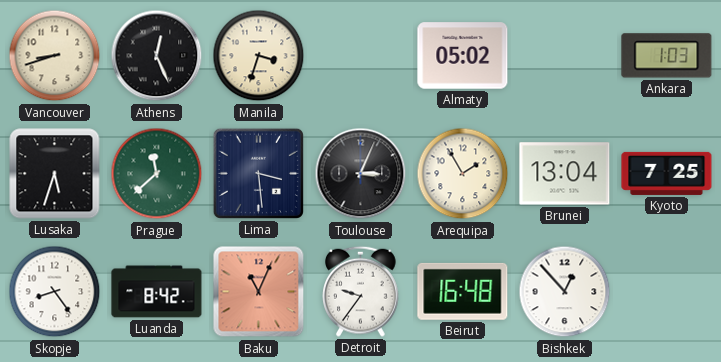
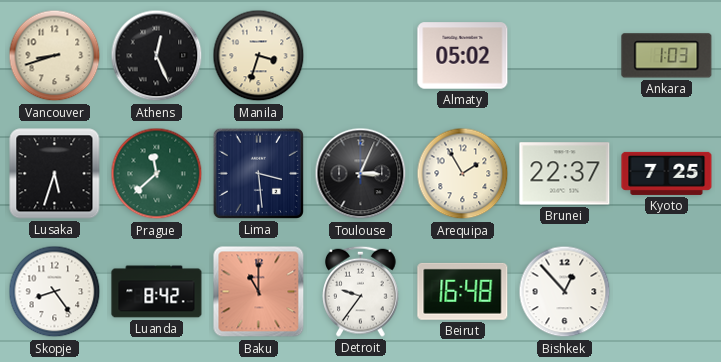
Brunei: 13:04 -> 22:37
Baku: 11:04 -> 11:00
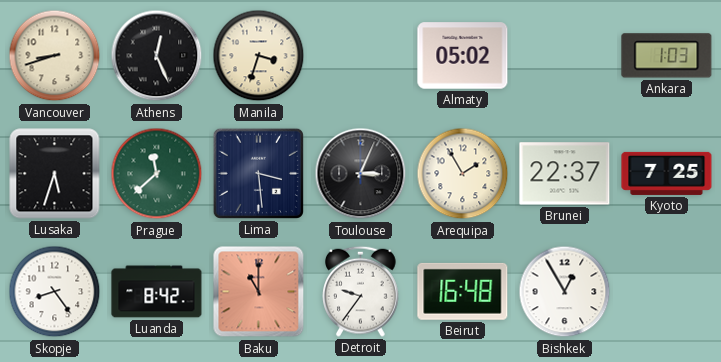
Bishkek: 12:53 -> 12:55
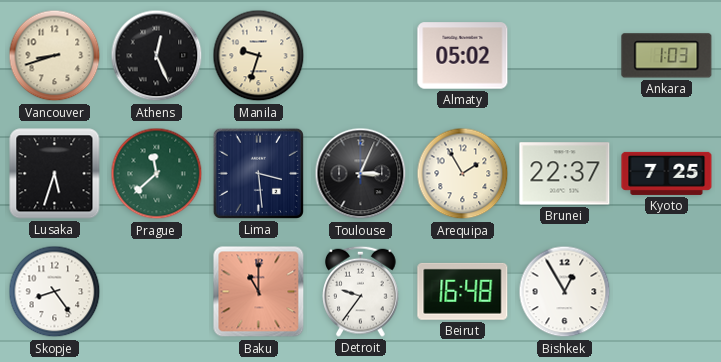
Manila: 3:33 -> 9:33
Luanda: 8:42 -> none
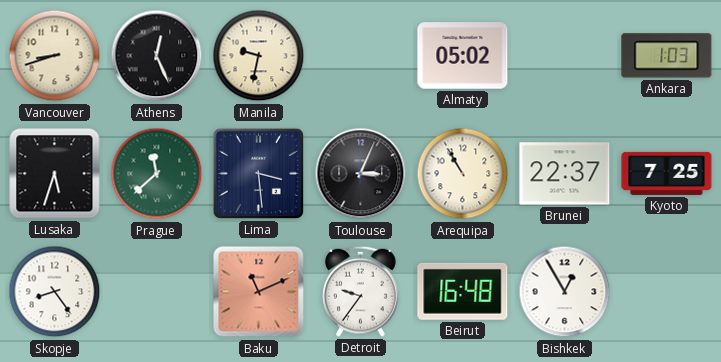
Manila: 9:33 -> 9:32
Arequipa: 1:55 -> 10:55
Baku: 11:00 -> 11:11
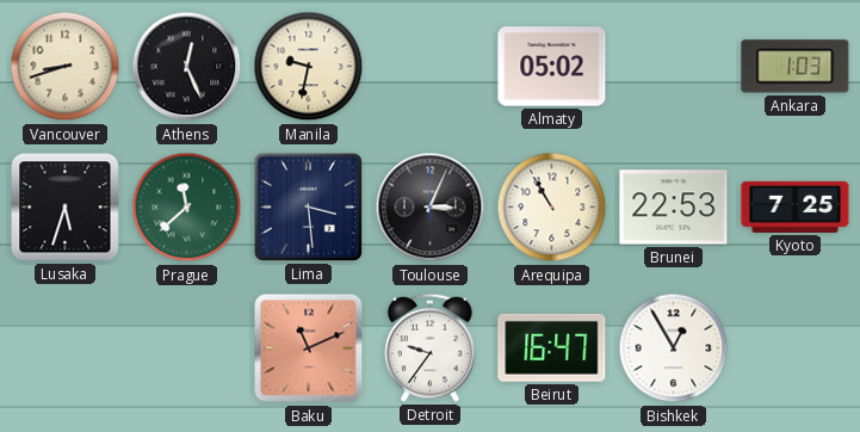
Brunei: 22:37 -> 22:53
Skopje: 8:24 -> none
Beirut: 16:48 -> 16:47
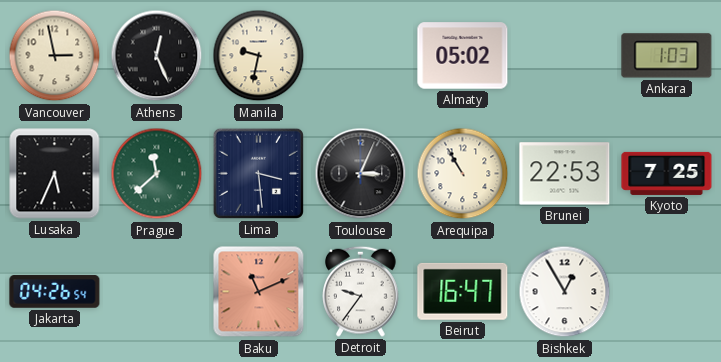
Vancouver: 8:42 -> 2:58
Lusaka: 5:33 -> 5:34
Jakarta: none -> 04:26
